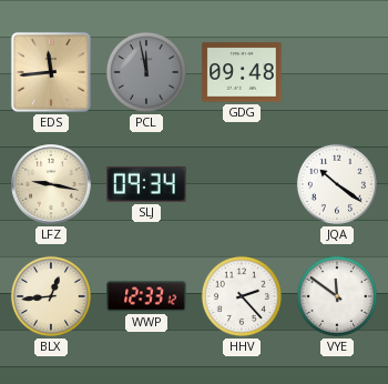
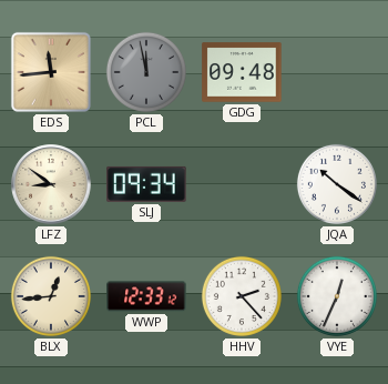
LFZ: 9:17 -> 8:51
VYE: 11:51 -> 12:34
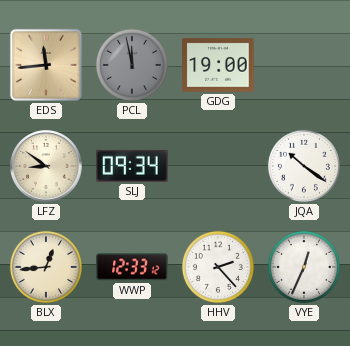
GDG: 09:48 -> 19:00
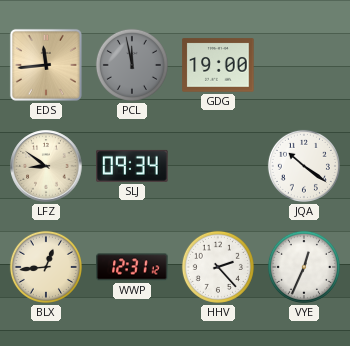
WWP: 12:33 -> 12:31
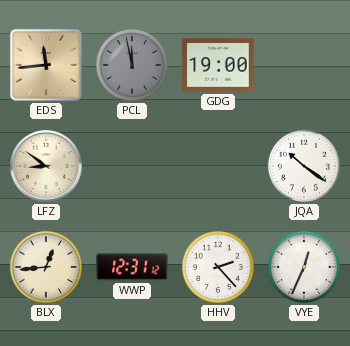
SLJ: 09:34 -> none
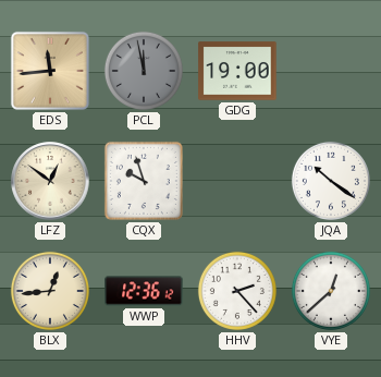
LFZ: 8:51 -> 12:51
CQX: none -> 9:57
WWP: 12:31 -> 12:36
VYE: 12:34 -> 12:38
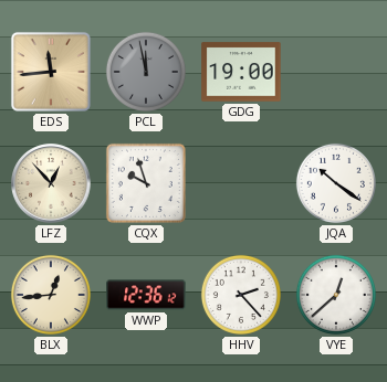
LFZ: 12:51 -> 12:53
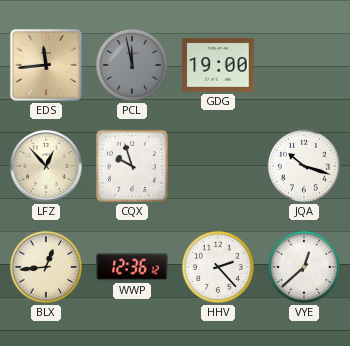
JQA: 10:21 -> 10:18
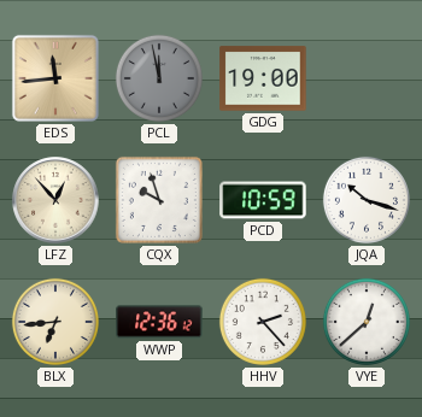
PCD: none -> 10:59
BLX: 12:44 -> 6:44
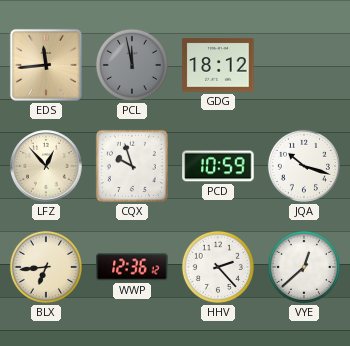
GDG: 19:00 -> 18:12
